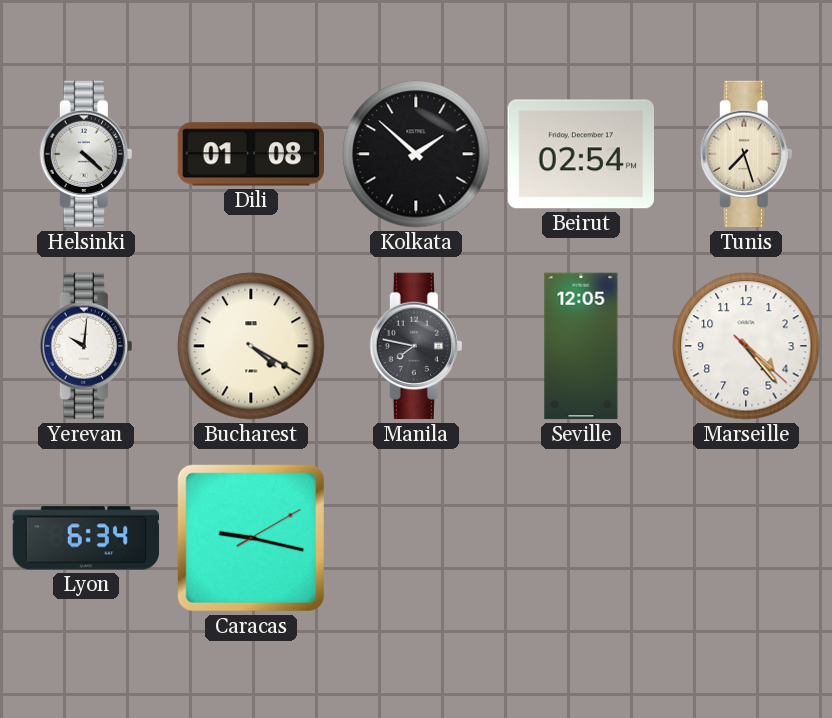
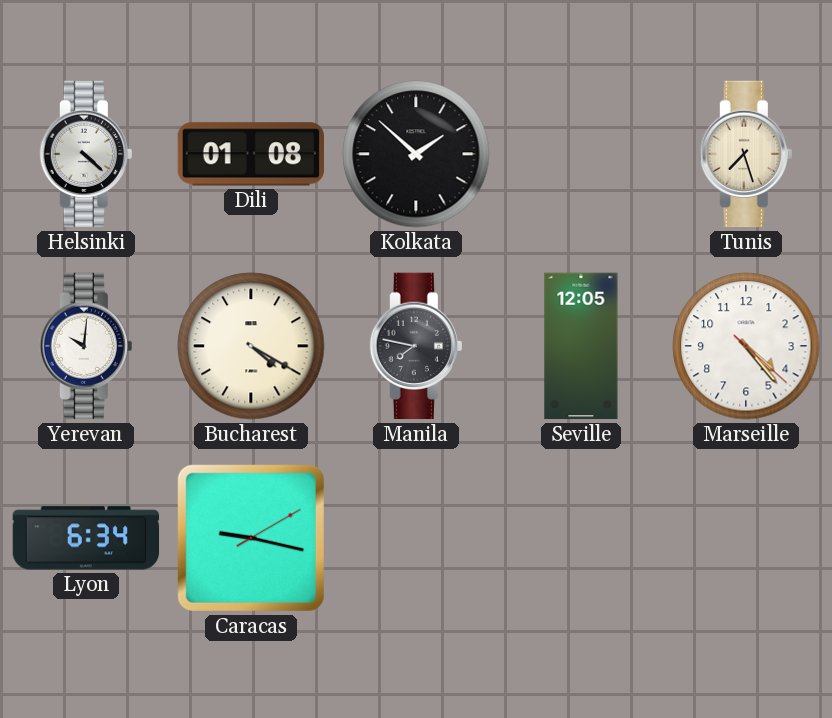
Beirut: 02:54 -> none
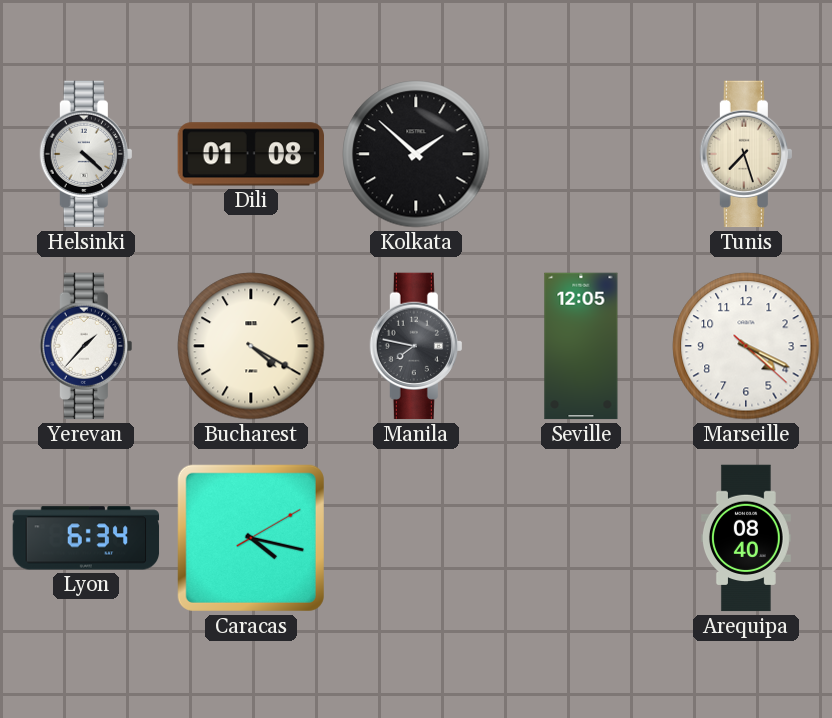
Yerevan: 10:01 -> 1:37
Marseille: 4:23 -> 4:19
Caracas: 9:17 -> 4:17
Arequipa: none -> 08:40
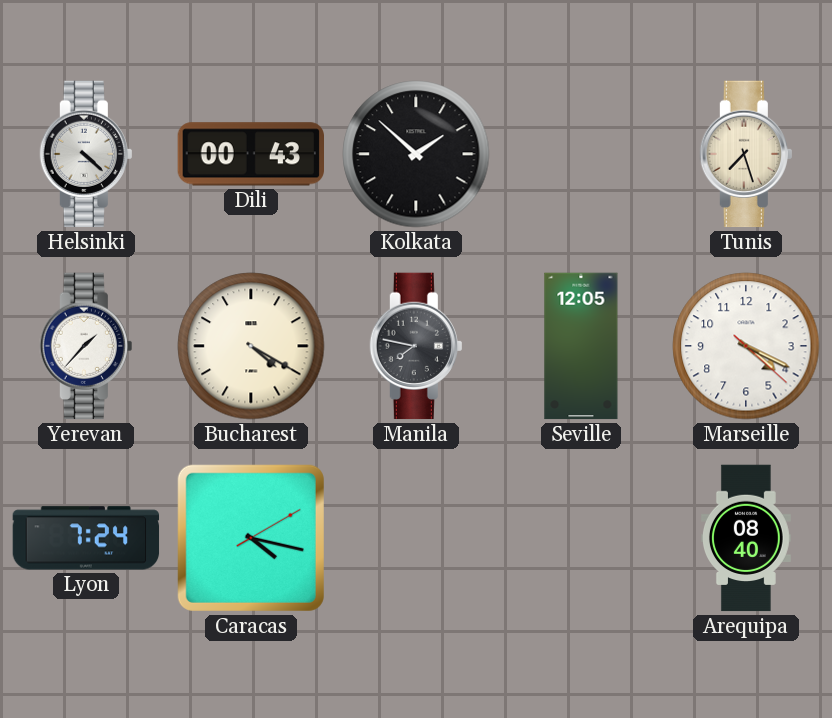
Dili: 01:08 -> 00:43
Lyon: 6:34 -> 7:24
